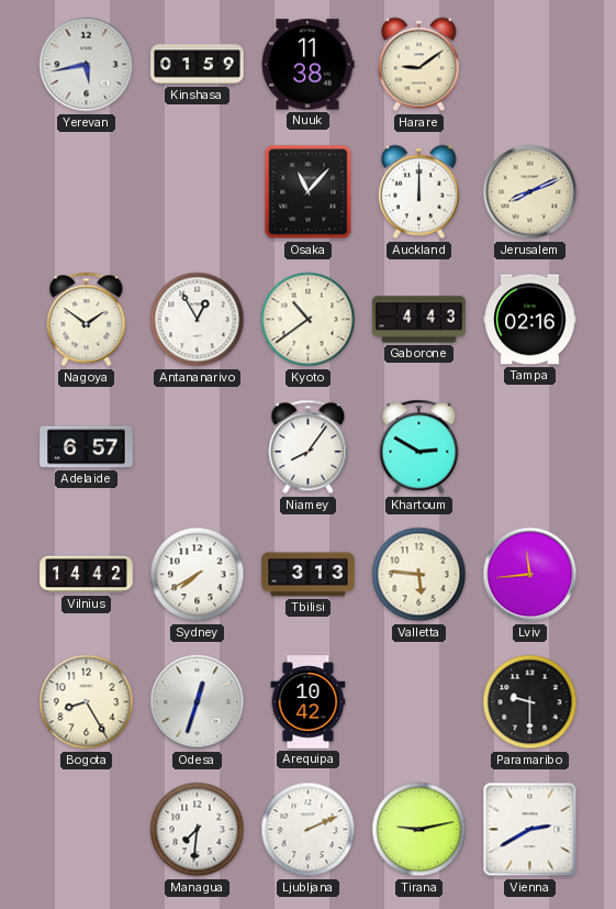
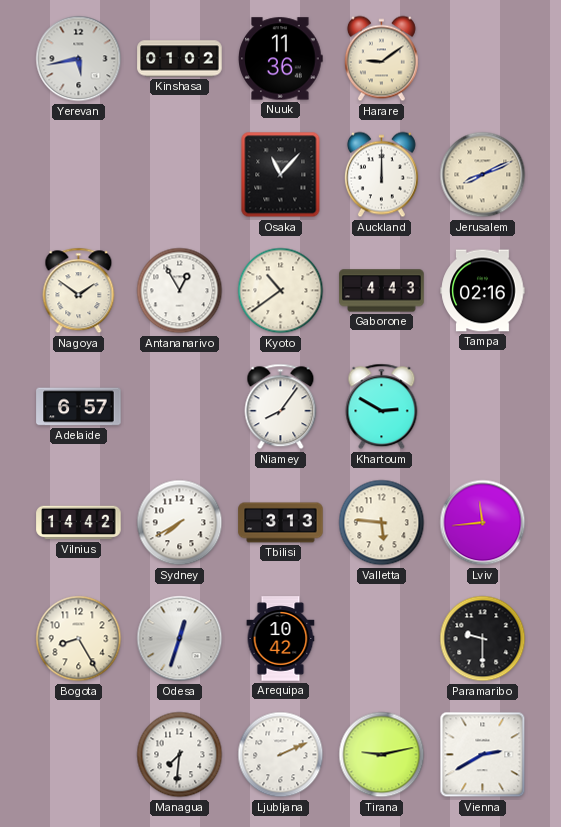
Kinshasa: 01:59 -> 01:02
Nuuk: 11:38 -> 11:36
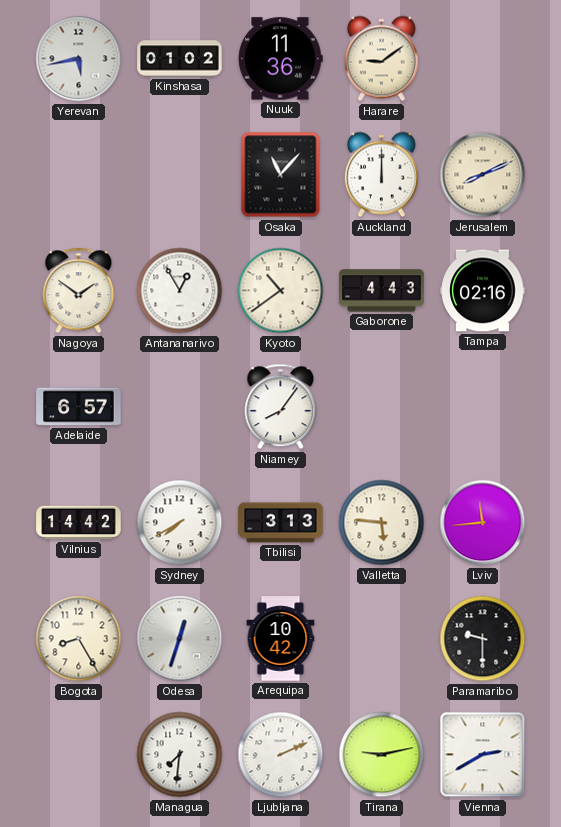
Khartoum: 2:50 -> none
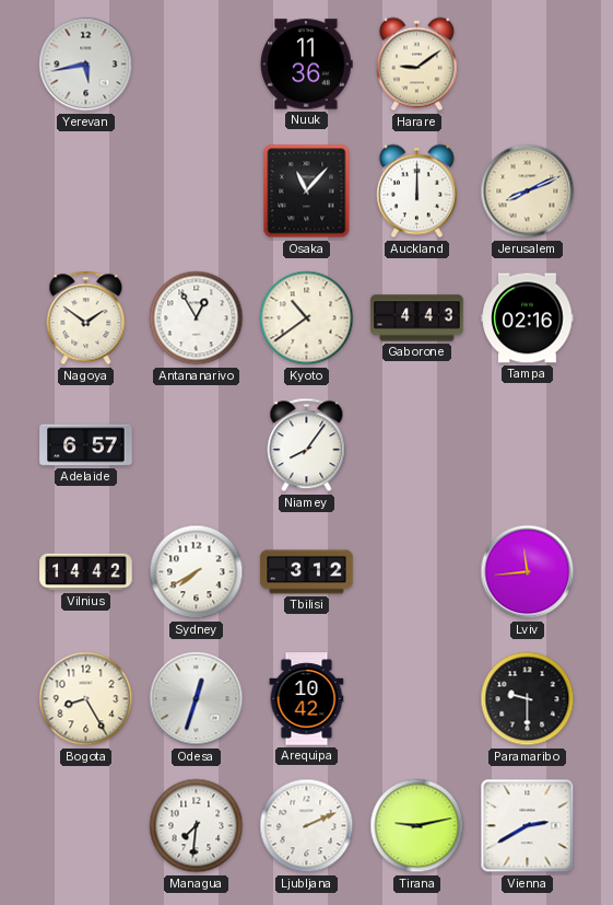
Kinshasa: 01:02 -> none
Tbilisi: 3:13 -> 3:12
Valletta: 5:46 -> none
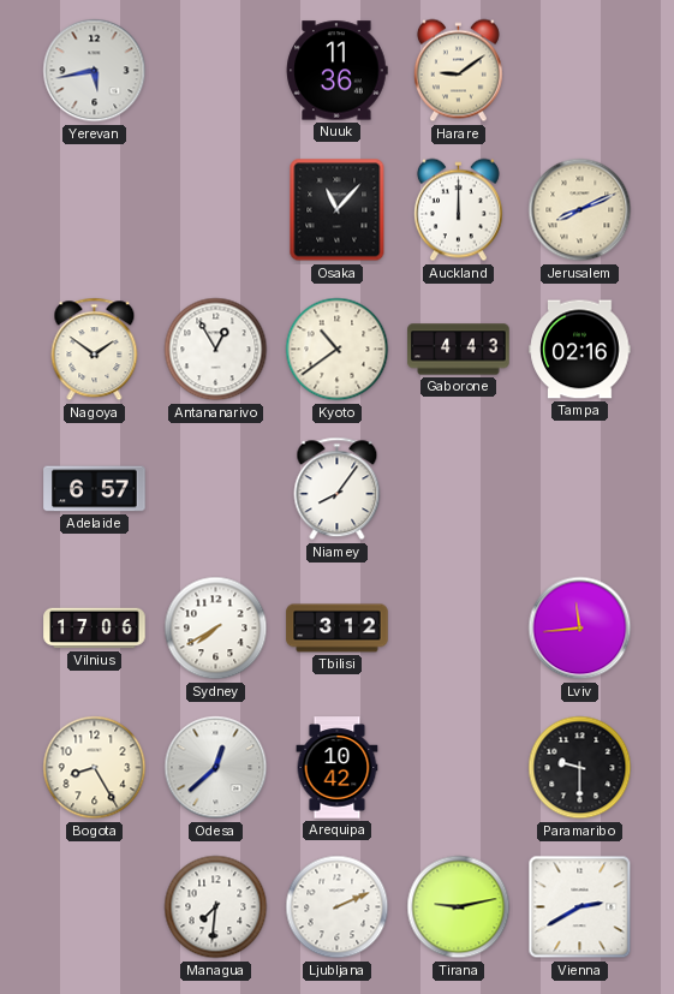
Vilnius: 14:42 -> 17:06
Odesa: 12:33 -> 12:38
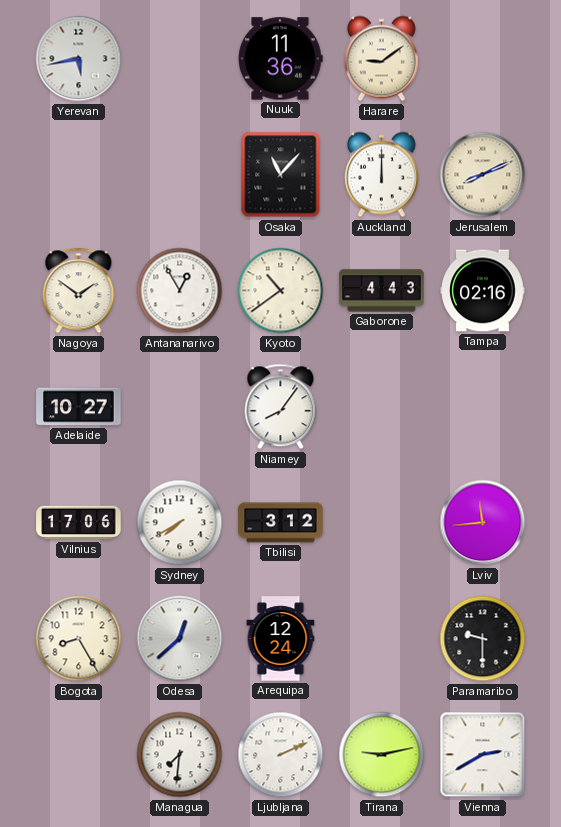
Adelaide: 6:57 -> 10:27
Arequipa: 10:42 -> 12:24
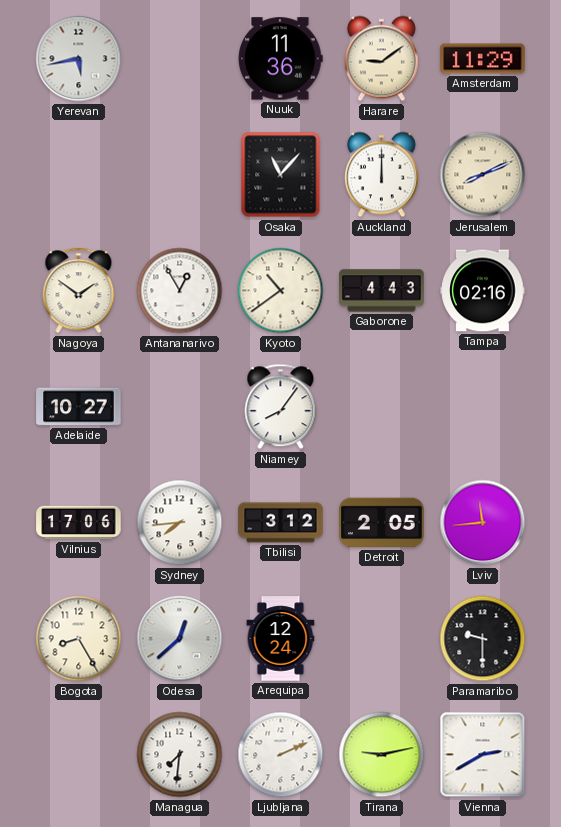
Amsterdam: none -> 11:29
Sydney: 7:40 -> 7:44
Detroit: none -> 2:05
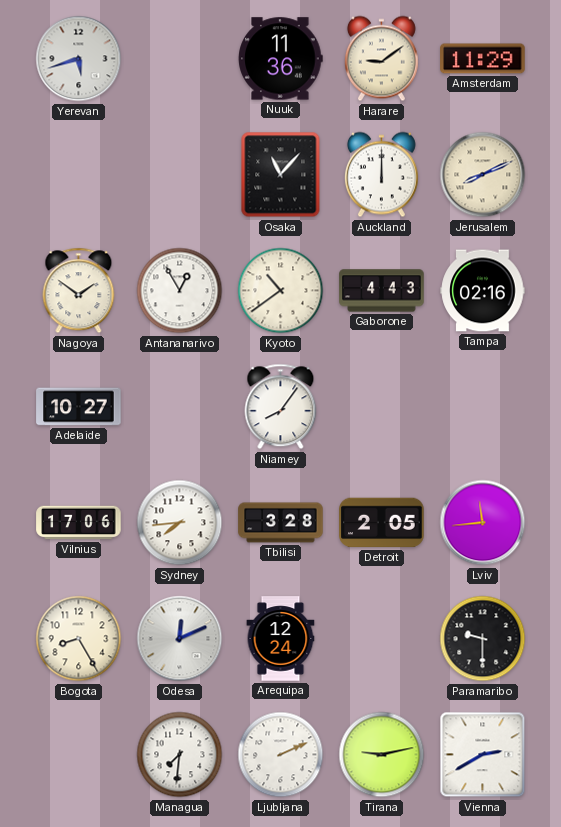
Yerevan: 5:43 -> 5:42
Tbilisi: 3:12 -> 3:28
Odesa: 12:38 -> 12:11
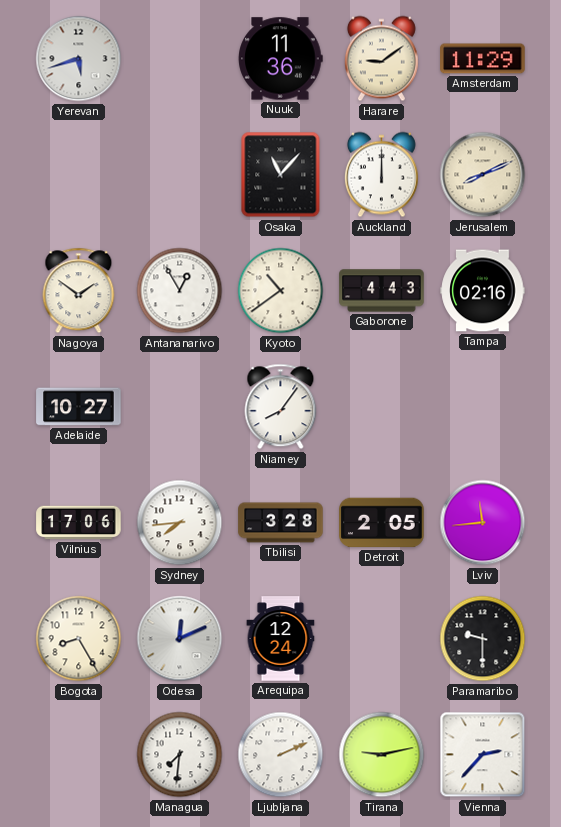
Vienna: 2:40 -> 2:37
